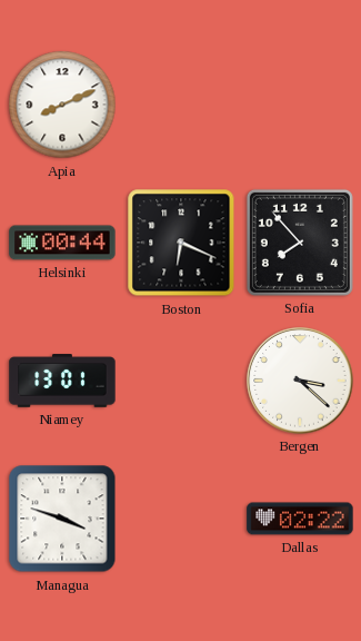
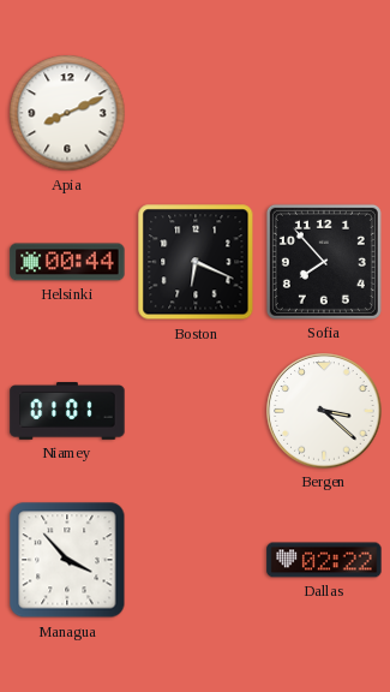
Niamey: 13:01 -> 01:01
Managua: 3:48 -> 3:53
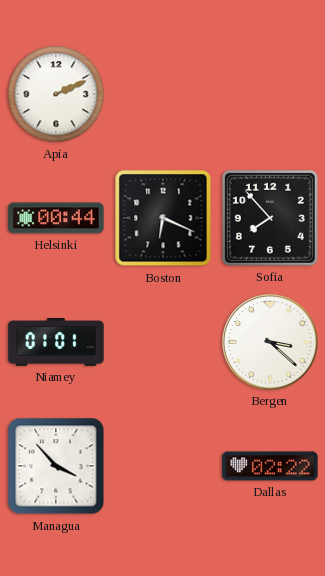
Apia: 8:11 -> 2:11
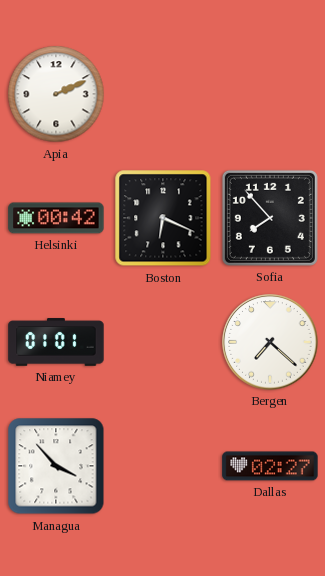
Helsinki: 00:44 -> 00:42
Bergen: 3:22 -> 7:22
Dallas: 02:22 -> 02:27
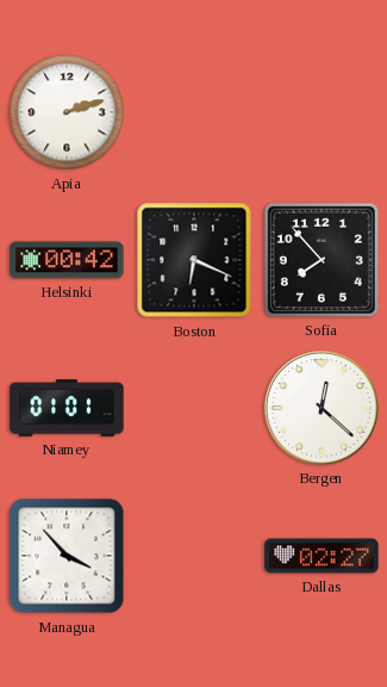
Apia: 2:11 -> 2:12
Bergen: 7:22 -> 12:22
